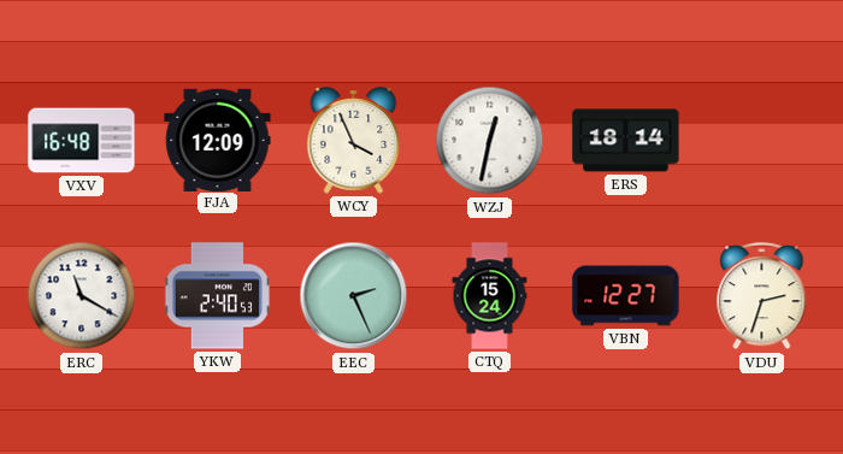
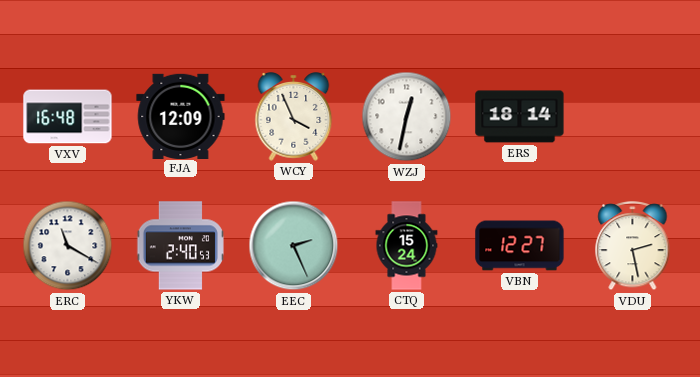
VDU: 2:33 -> 2:28
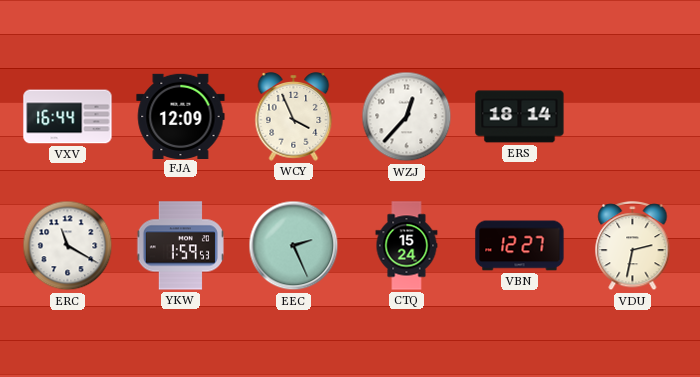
VXV: 16:48 -> 16:44
WZJ: 12:32 -> 12:37
YKW: 2:40 -> 1:59
VDU: 2:28 -> 2:32
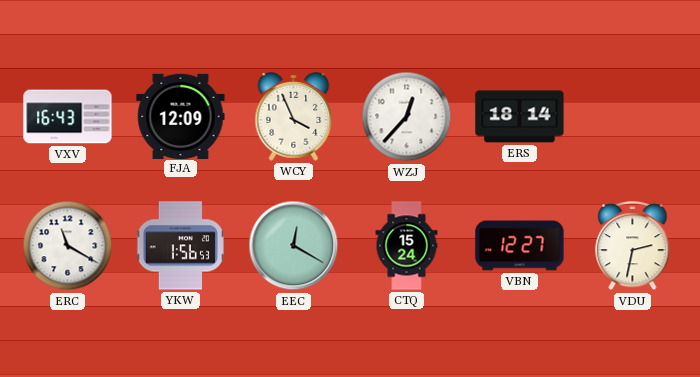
VXV: 16:44 -> 16:43
YKW: 1:59 -> 1:56
EEC: 2:26 -> 12:20
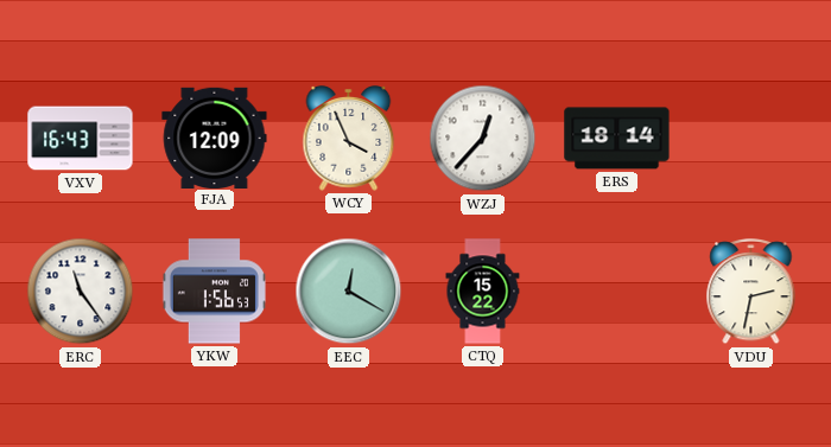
ERC: 11:20 -> 11:24
CTQ: 15:24 -> 15:22
VBN: 12:27 -> none
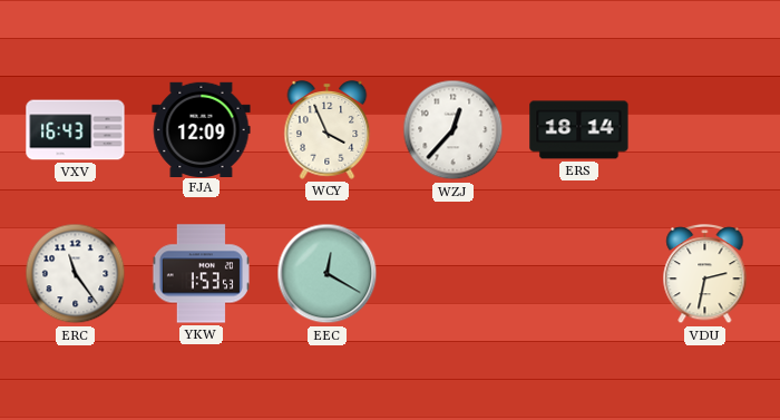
YKW: 1:56 -> 1:53
CTQ: 15:22 -> none
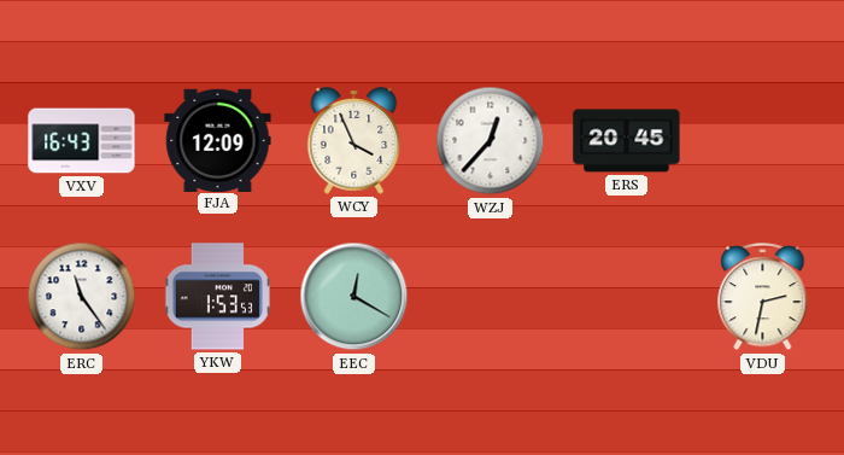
ERS: 18:14 -> 20:45
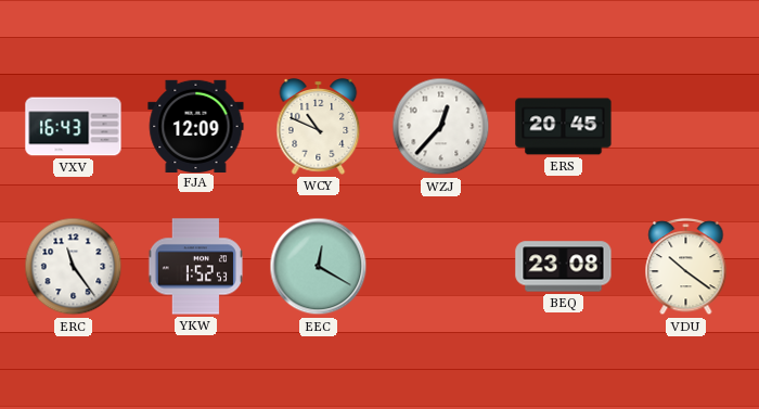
WCY: 3:56 -> 10:49
YKW: 1:53 -> 1:52
BEQ: none -> 23:08
VDU: 2:32 -> 10:21
